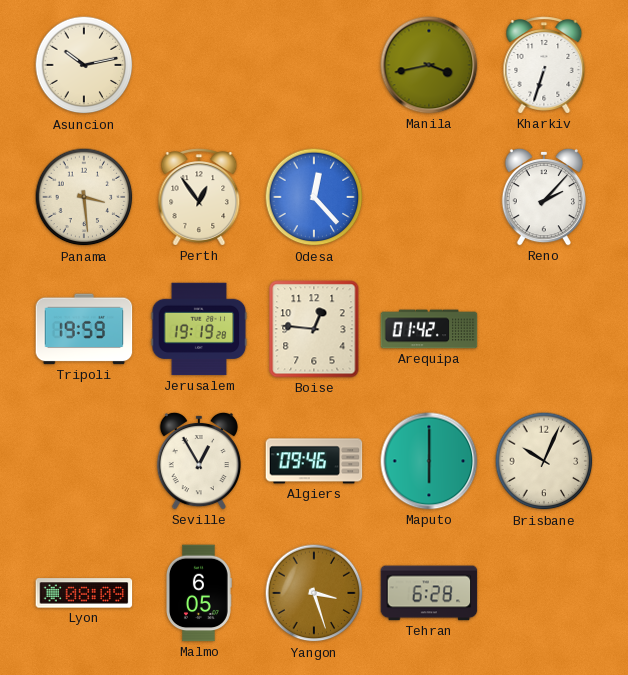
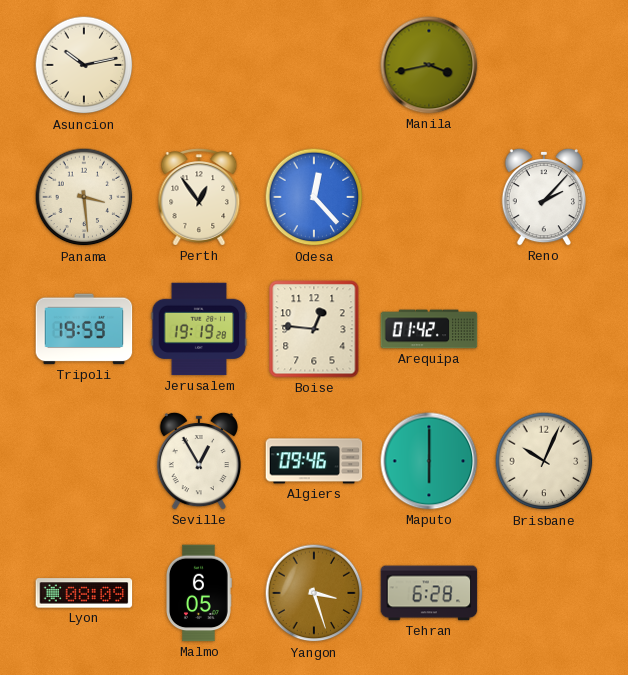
Kharkiv: 6:33 -> none
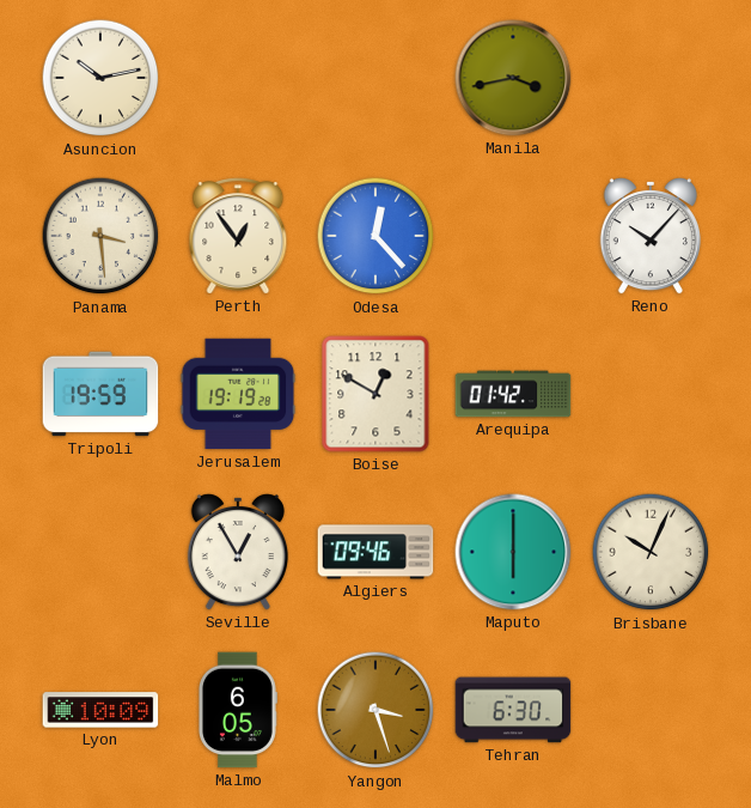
Reno: 2:07 -> 10:07
Boise: 12:46 -> 12:50
Lyon: 08:09 -> 10:09
Tehran: 6:28 -> 6:30
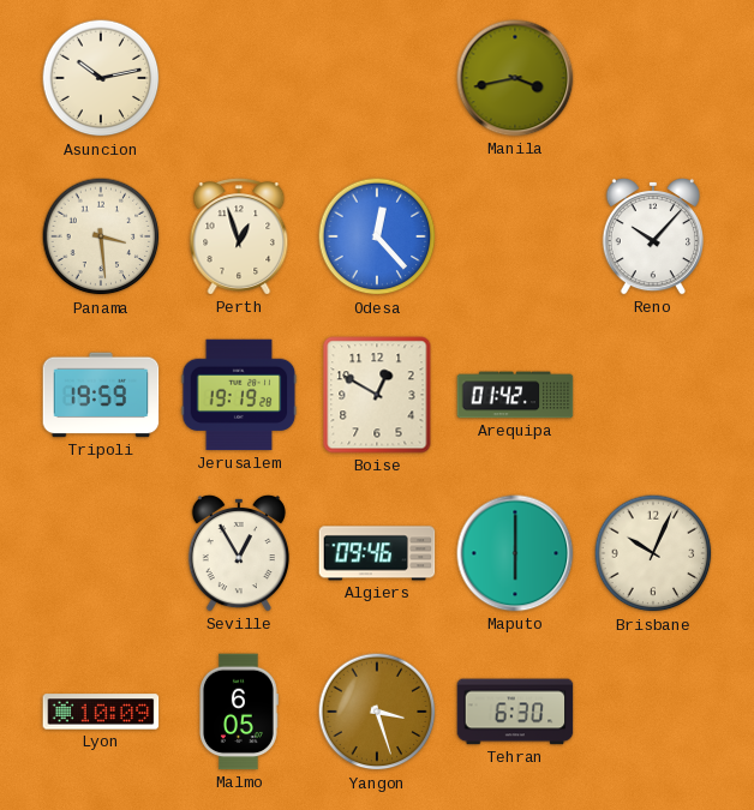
Perth: 12:54 -> 12:57
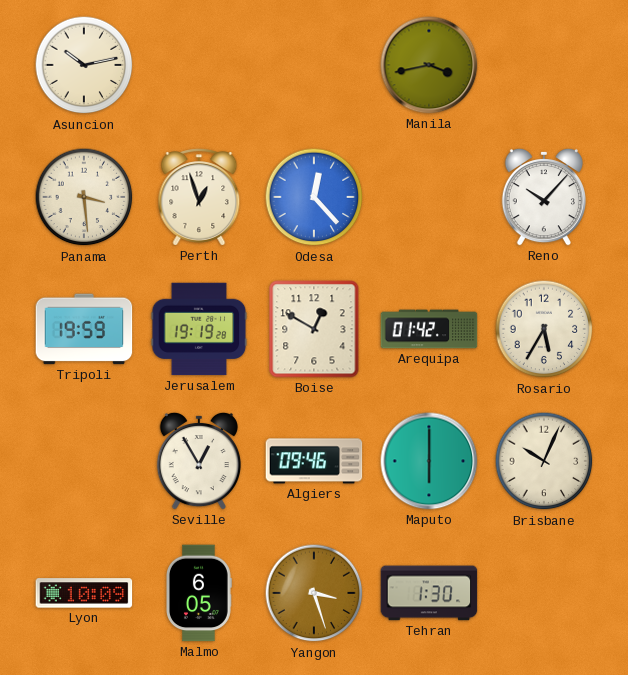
Rosario: none -> 5:35
Tehran: 6:30 -> 1:30
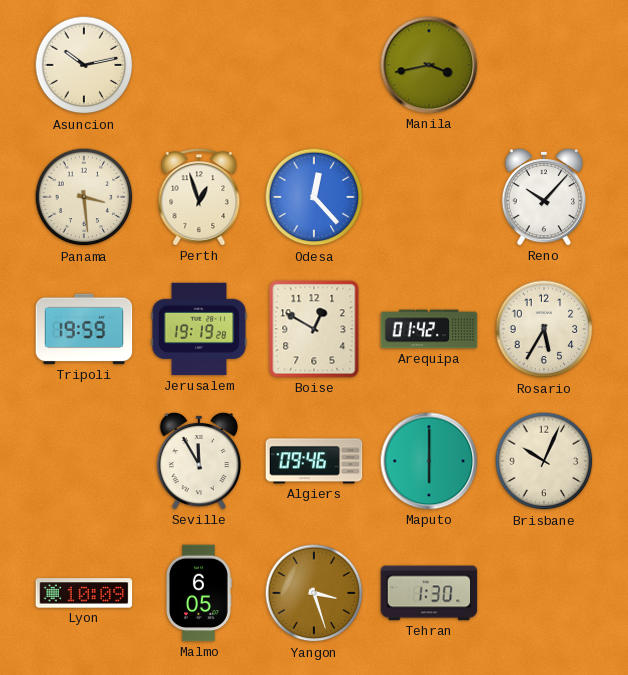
Seville: 12:55 -> 11:55
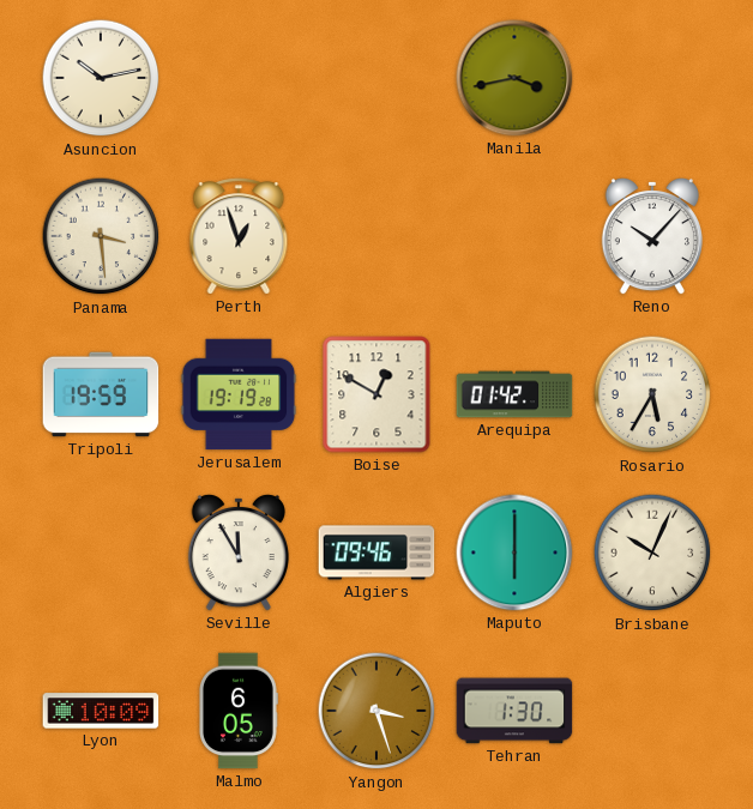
Odesa: 12:23 -> none
